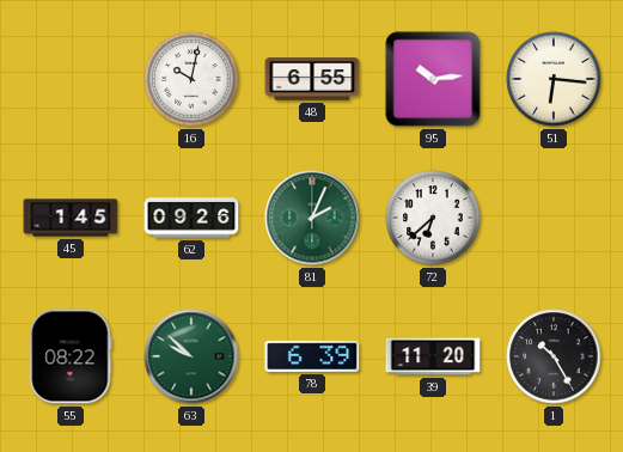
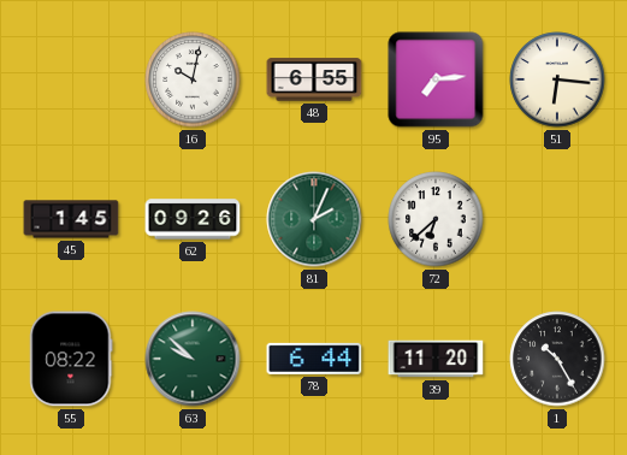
95: 10:14 -> 7:14
78: 6:39 -> 6:44
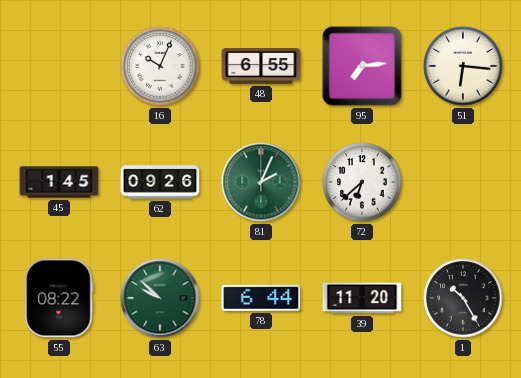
16: 10:02 -> 10:04
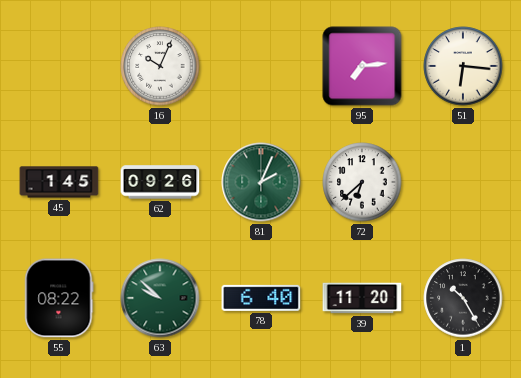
48: 6:55 -> none
78: 6:44 -> 6:40
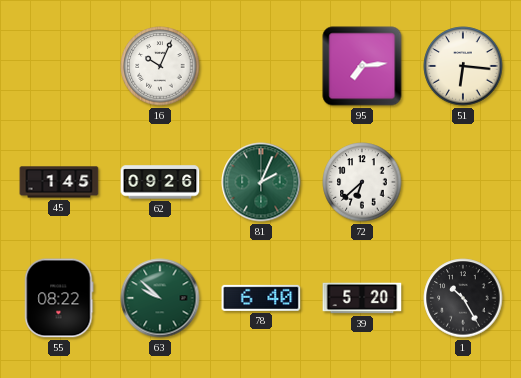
39: 11:20 -> 5:20
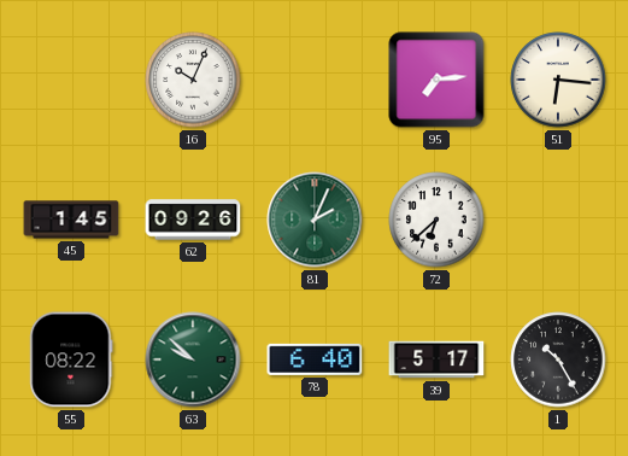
39: 5:20 -> 5:17
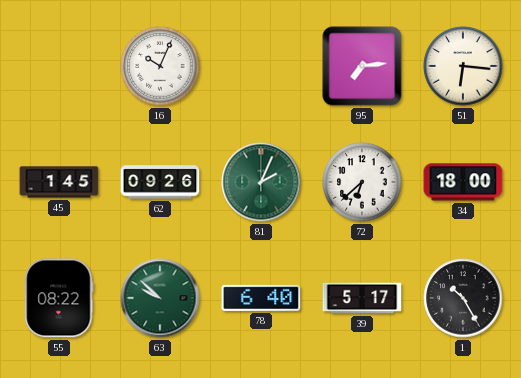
34: none -> 18:00
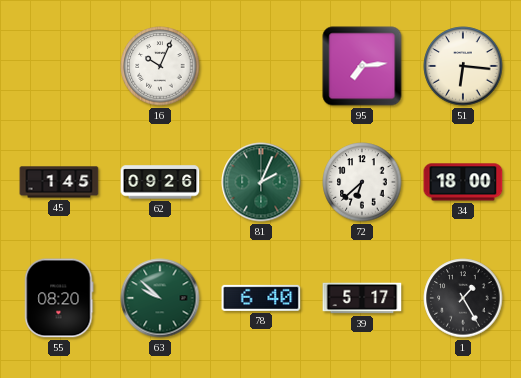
55: 08:22 -> 08:20
1: 10:25 -> 1:25
